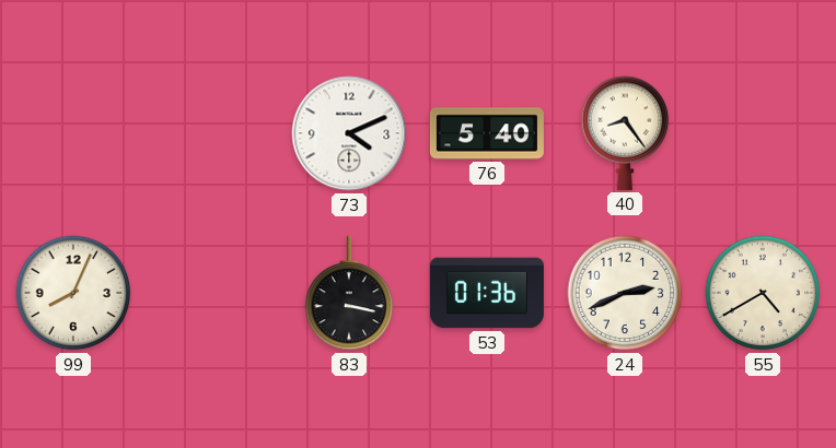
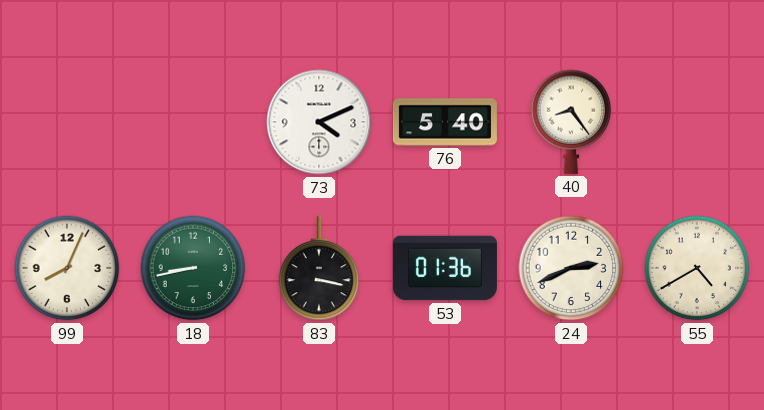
18: none -> 8:43
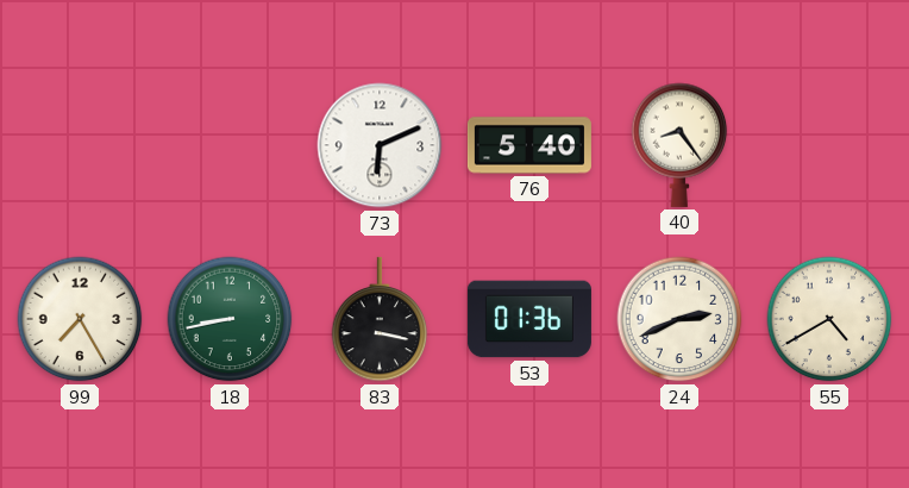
73: 4:11 -> 6:11
99: 8:04 -> 7:25
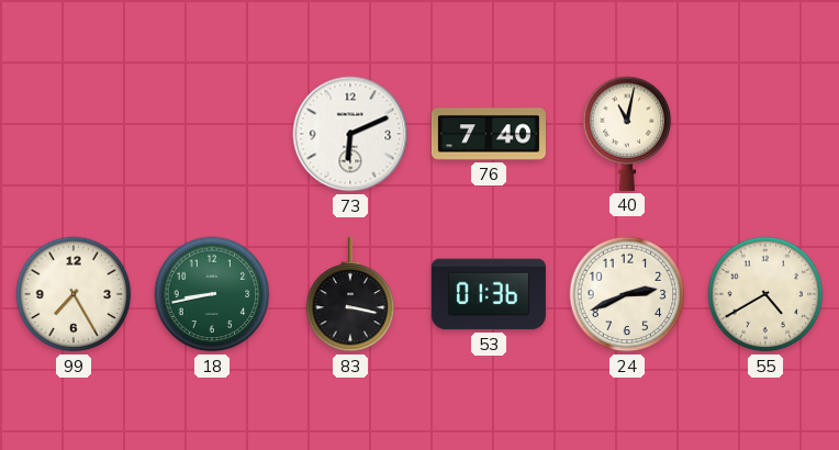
76: 5:40 -> 7:40
40: 8:24 -> 11:02
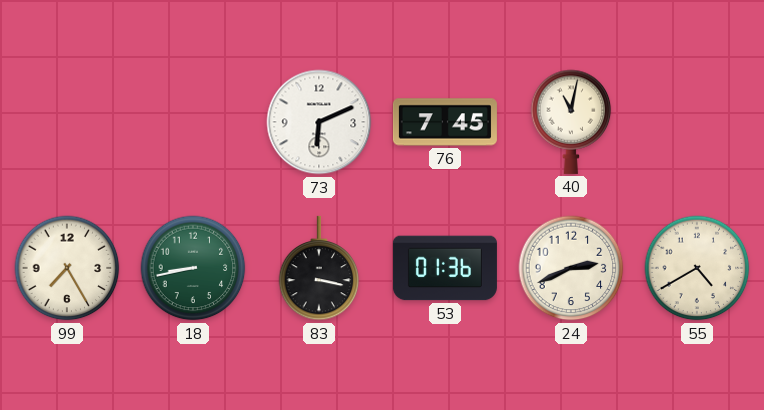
76: 7:40 -> 7:45
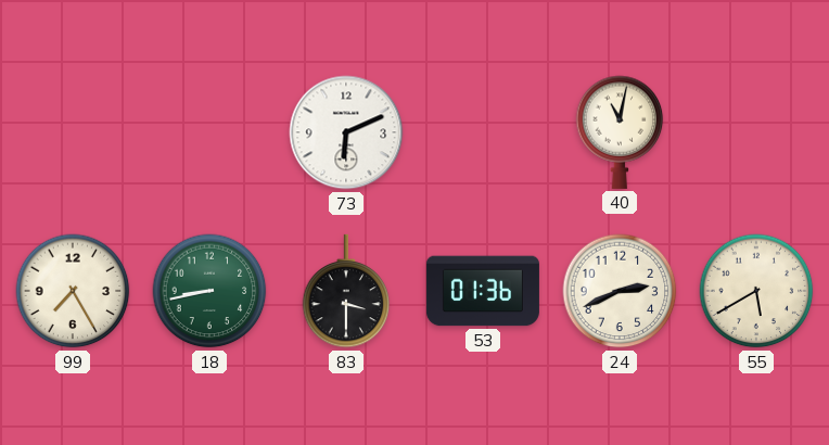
76: 7:45 -> none
83: 3:17 -> 3:30
55: 4:40 -> 5:40
